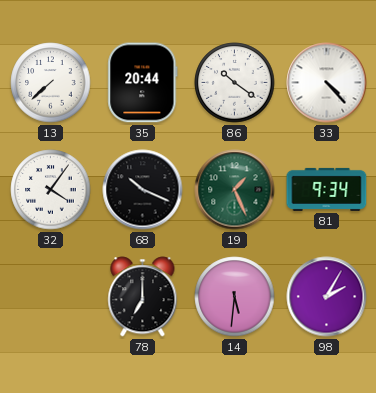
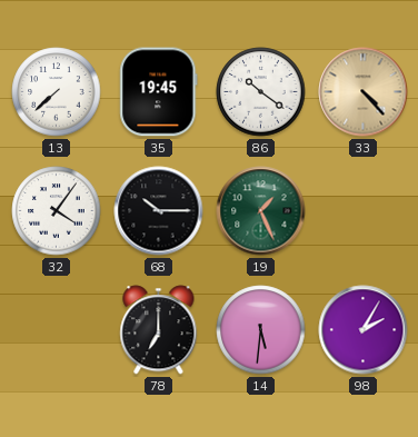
35: 20:44 -> 19:45
33 dial: white -> champagne
68: 10:19 -> 10:15
81: 9:34 -> none
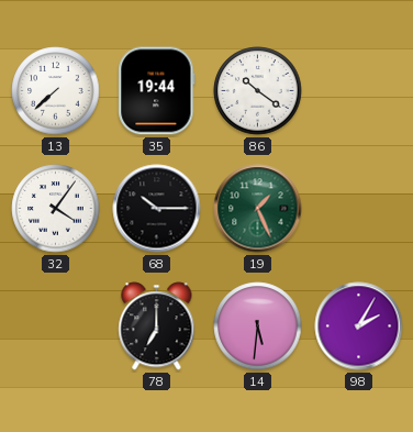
35: 19:45 -> 19:44
33: 4:23 -> none
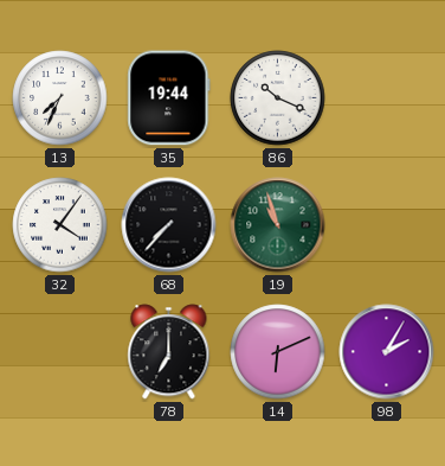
13: 7:38 -> 7:34
86: 10:21 -> 10:19
68: 10:15 -> 7:37
19: 1:26 -> 10:57
14: 5:31 -> 6:11
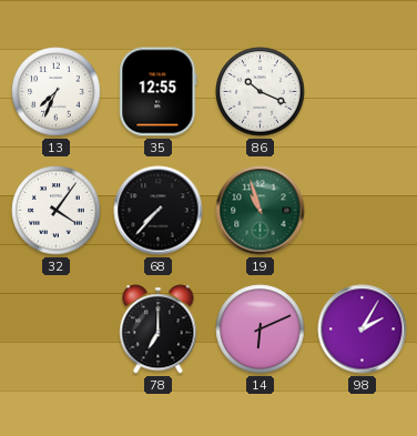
35: 19:44 -> 12:55
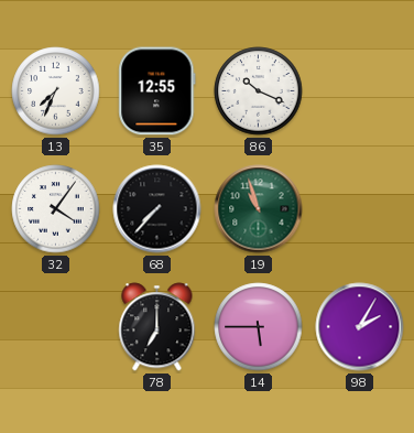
14: 6:11 -> 5:45
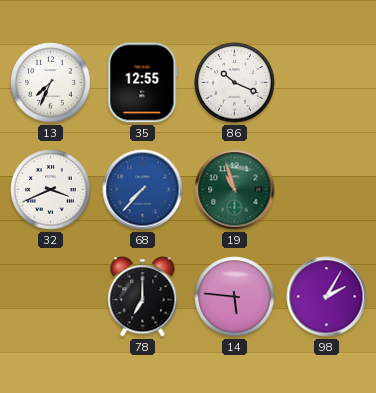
32: 4:06 -> 3:41
68 dial: black -> blue
14: 5:45 -> 5:46
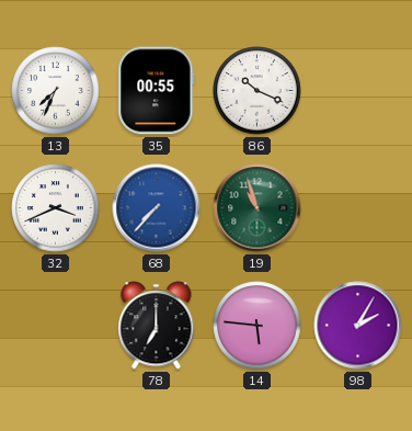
35: 12:55 -> 00:55
